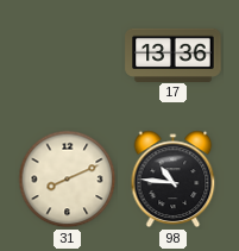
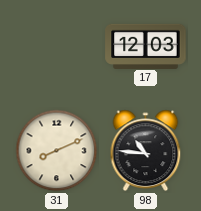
17: 13:36 -> 12:03
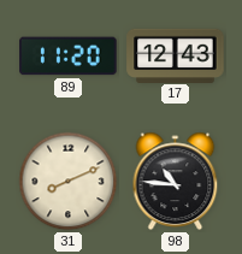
89: none -> 11:20
17: 12:03 -> 12:43
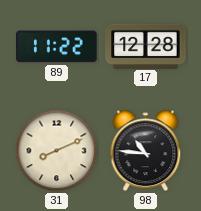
89: 11:20 -> 11:22
17: 12:43 -> 12:28
